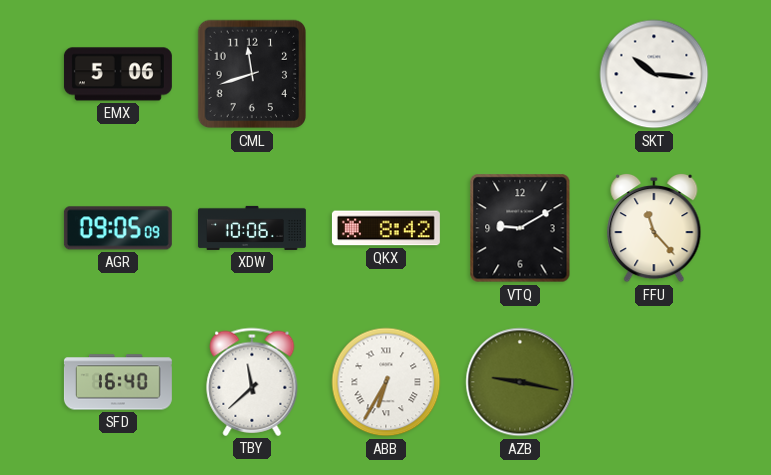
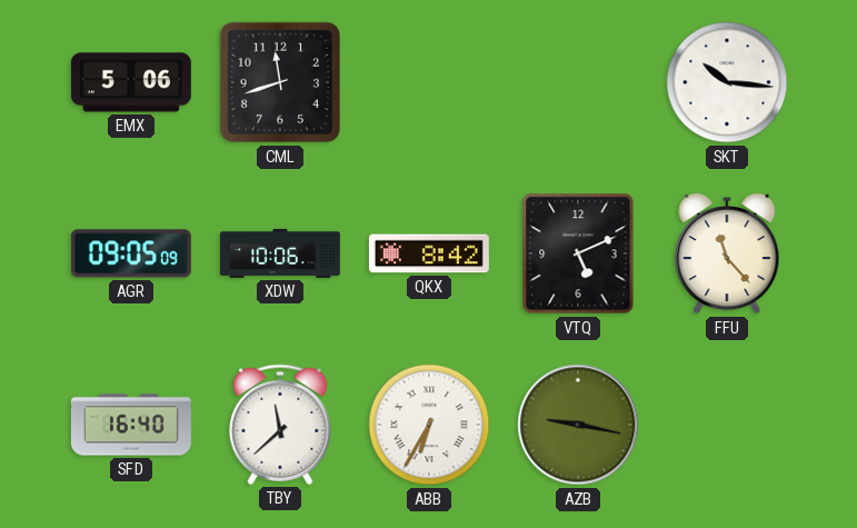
VTQ: 9:10 -> 5:11
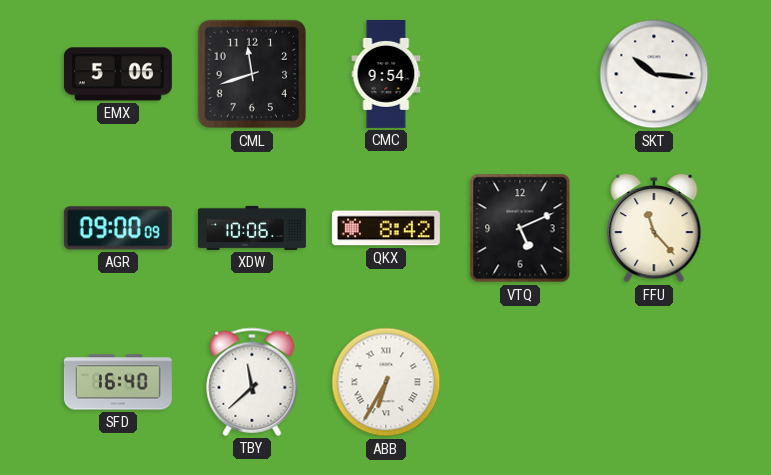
CMC: none -> 9:54
AGR: 09:05 -> 09:00
AZB: 9:17 -> none
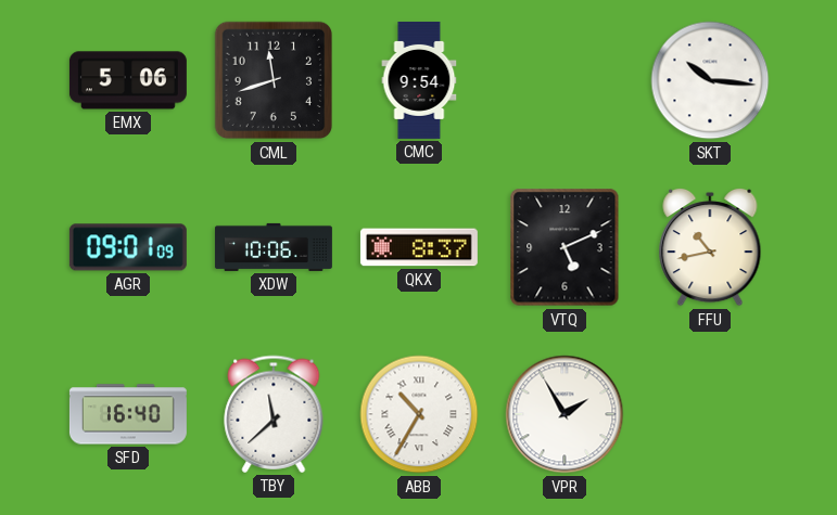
AGR: 09:00 -> 09:01
QKX: 8:42 -> 8:37
FFU: 11:23 -> 10:43
ABB: 6:35 -> 10:35
VPR: none -> 1:55
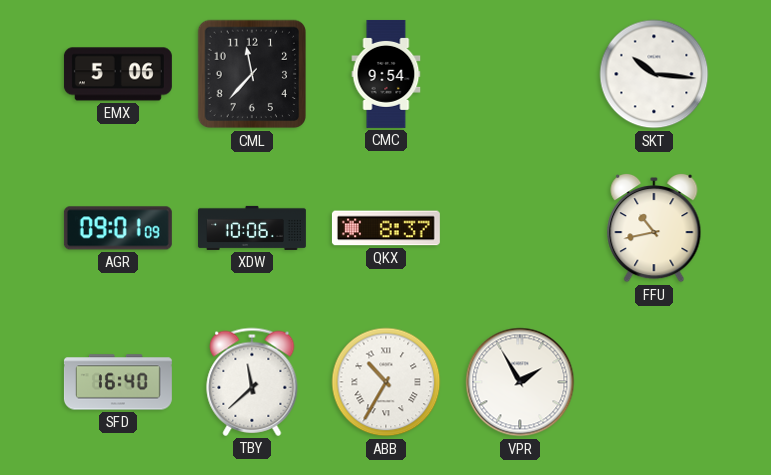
CML: 11:42 -> 11:37
VTQ: 5:11 -> none
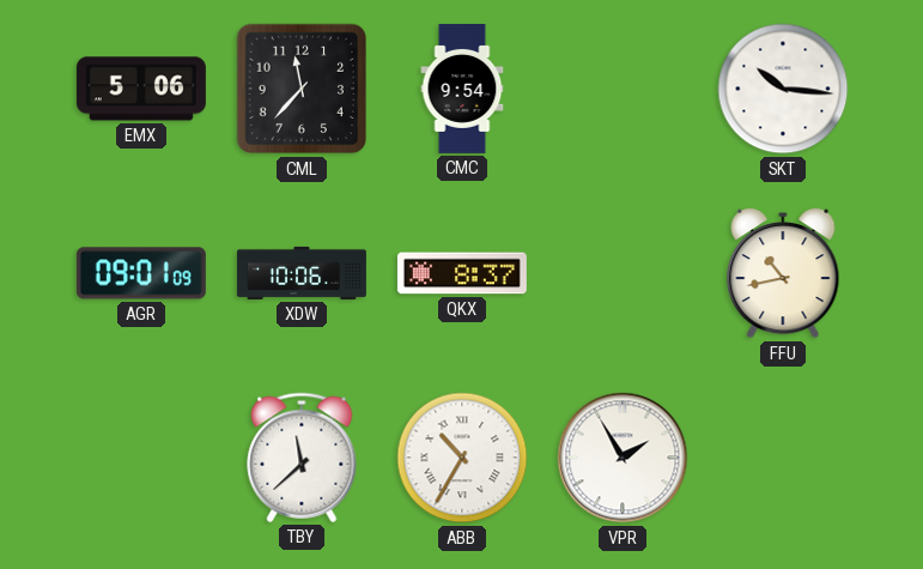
SFD: 16:40 -> none
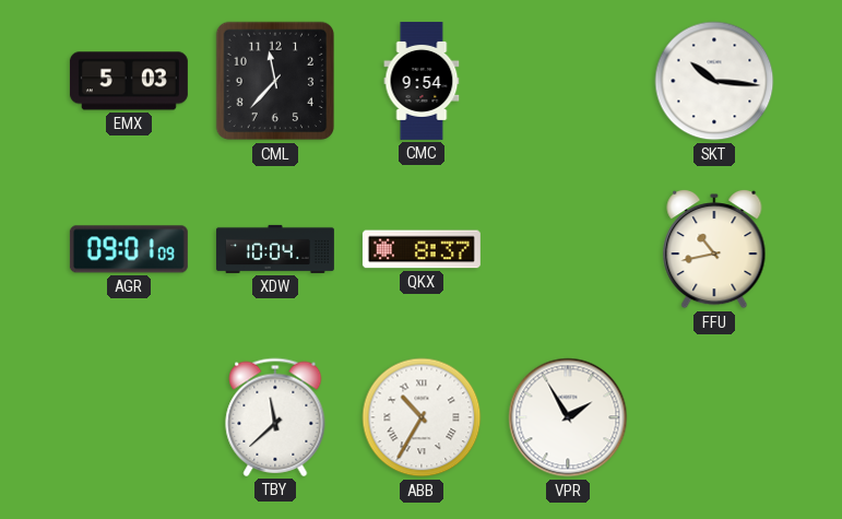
EMX: 5:06 -> 5:03
XDW: 10:06 -> 10:04
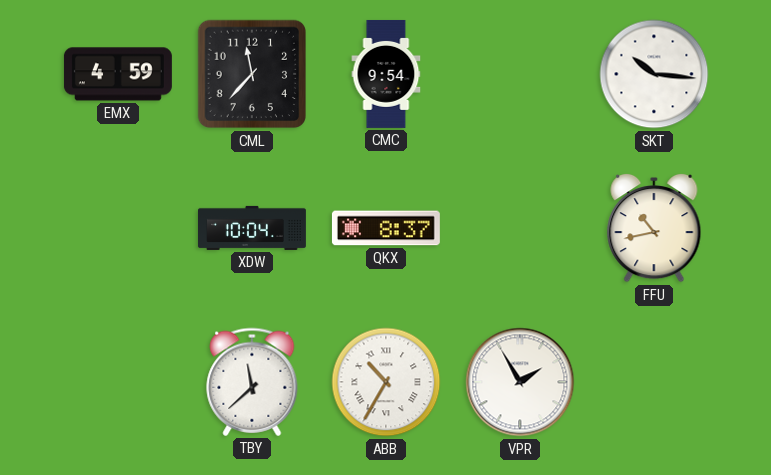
EMX: 5:03 -> 4:59
AGR: 09:01 -> none
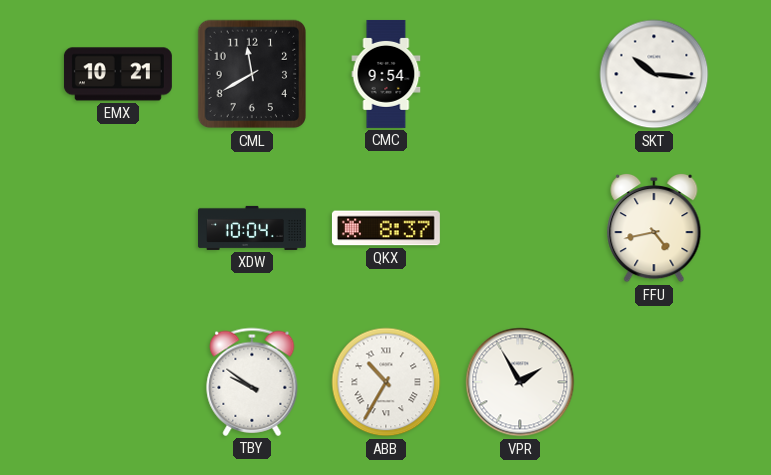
EMX: 4:59 -> 10:21
CML: 11:37 -> 11:40
FFU: 10:43 -> 4:43
TBY: 11:38 -> 9:51
